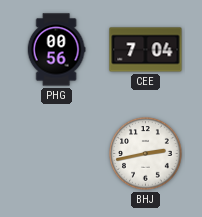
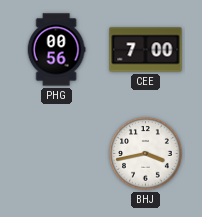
CEE: 7:04 -> 7:00
BHJ: 2:43 -> 3:43
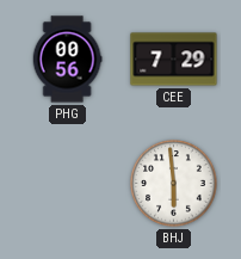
CEE: 7:00 -> 7:29
BHJ: 3:43 -> 5:59
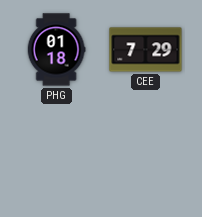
PHG: 00:56 -> 01:18
BHJ: 5:59 -> none
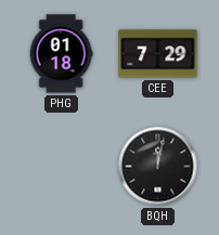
BQH: none -> 12:02
